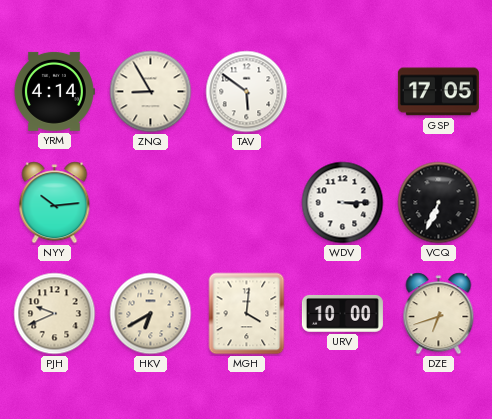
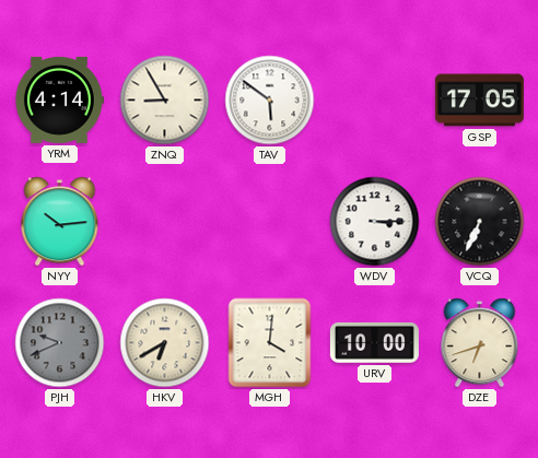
PJH dial: cream -> grey
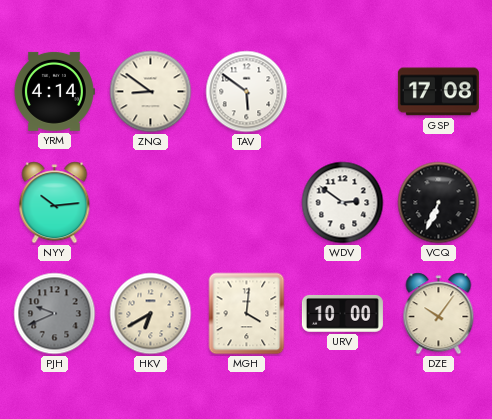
ZNQ: 8:55 -> 8:51
GSP: 17:05 -> 17:08
WDV: 3:15 -> 2:51
DZE: 6:42 -> 10:06
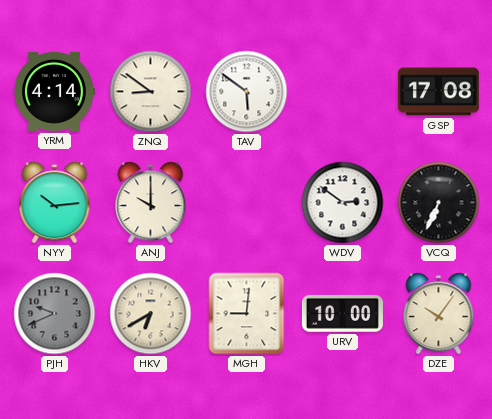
ANJ: none -> 10:00
MGH: 4:01 -> 9:01
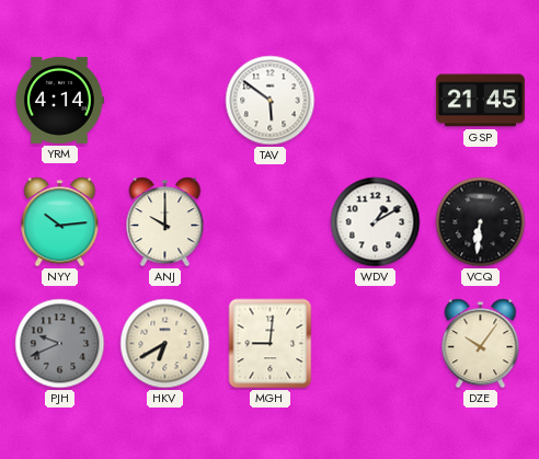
ZNQ: 8:51 -> none
GSP: 17:08 -> 21:45
WDV: 2:51 -> 1:10
VCQ: 6:34 -> 6:31
URV: 10:00 -> none
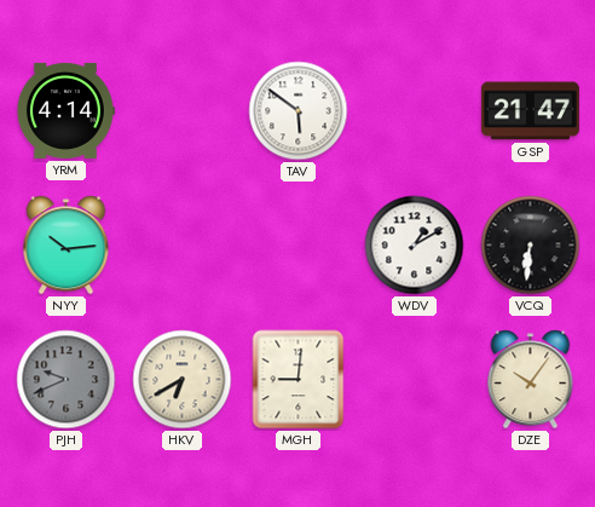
GSP: 21:45 -> 21:47
ANJ: 10:00 -> none
